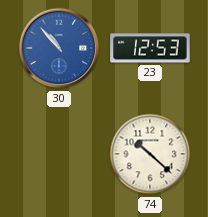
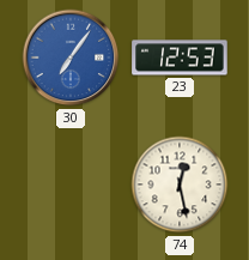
30: 10:53 -> 7:06
74: 10:22 -> 12:28
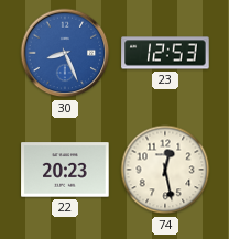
30: 7:06 -> 8:26
22: none -> 20:23
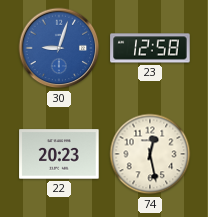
30: 8:26 -> 9:03
23: 12:53 -> 12:58
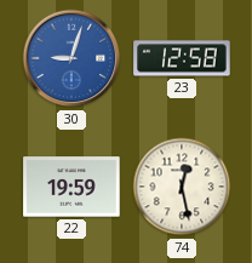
22: 20:23 -> 19:59
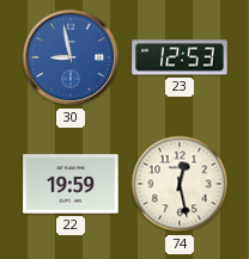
30: 9:03 -> 8:58
23: 12:58 -> 12:53
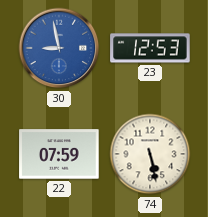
22: 19:59 -> 07:59
74: 12:28 -> 5:28
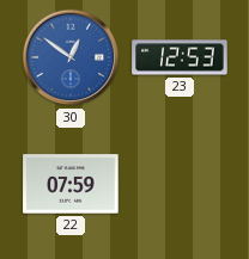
30: 8:58 -> 12:51
74: 5:28 -> none
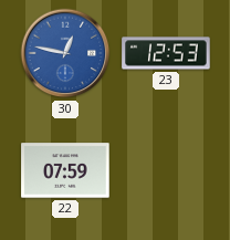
30: 12:51 -> 12:47
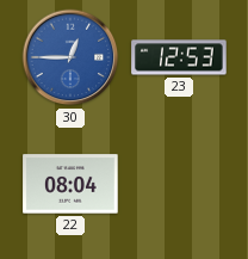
30: 12:47 -> 12:45
22: 07:59 -> 08:04
